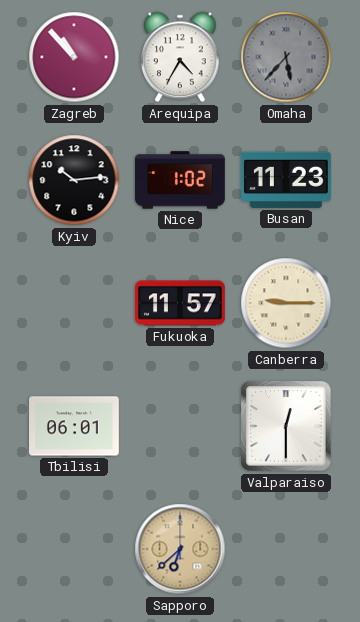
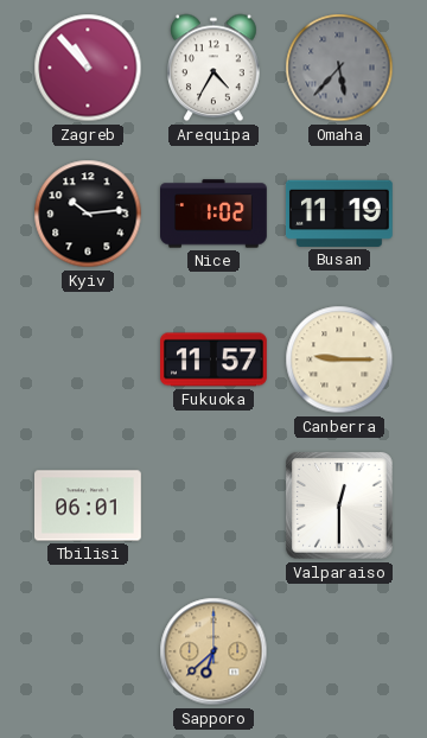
Busan: 11:23 -> 11:19
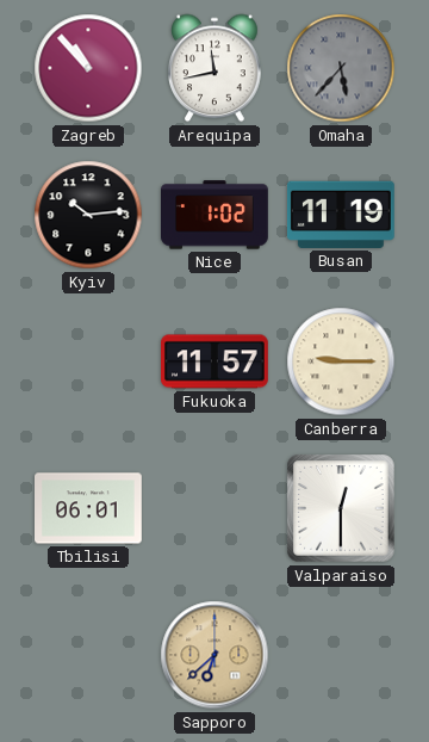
Arequipa: 4:35 -> 11:43
